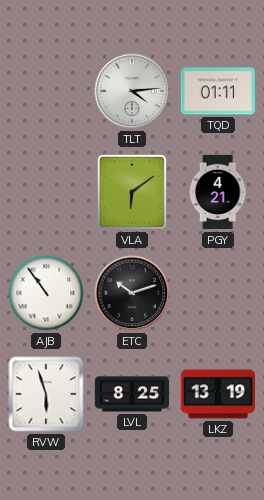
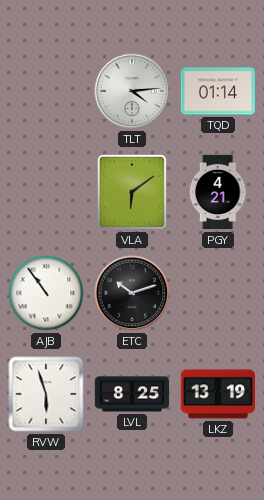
TQD: 01:11 -> 01:14
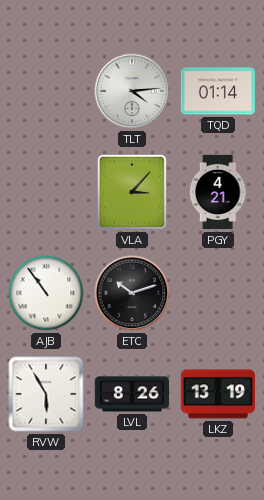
VLA: 6:09 -> 3:07
RVW: 5:57 -> 5:55
LVL: 8:25 -> 8:26
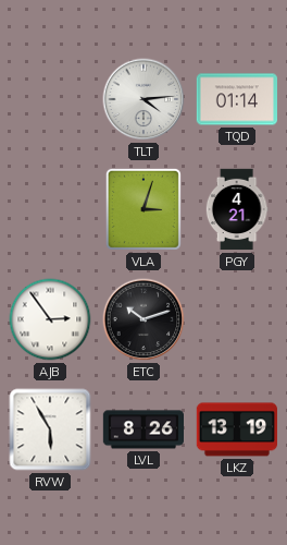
VLA: 3:07 -> 3:03
AJB: 10:54 -> 2:54
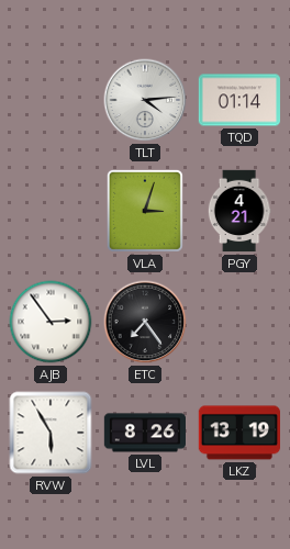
ETC: 10:12 -> 7:24
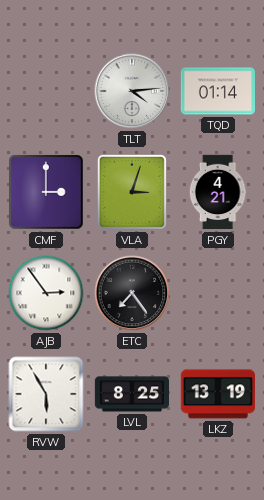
CMF: none -> 3:00
LVL: 8:26 -> 8:25
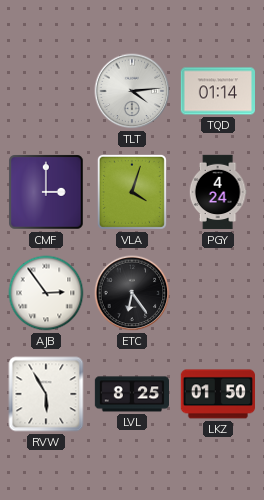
VLA: 3:03 -> 4:03
PGY: 4:21 -> 4:24
ETC: 7:24 -> 6:24
LKZ: 13:19 -> 01:50
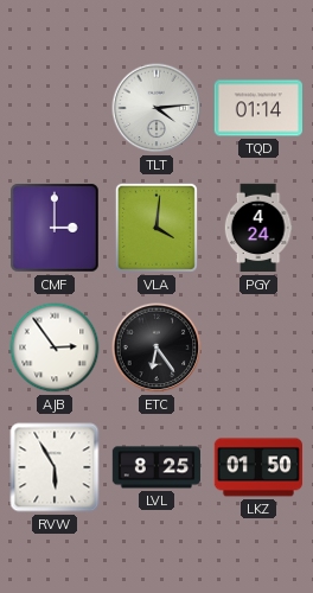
VLA: 4:03 -> 4:01
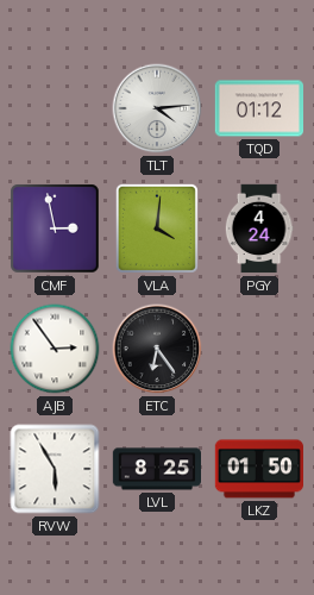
TQD: 01:14 -> 01:12
CMF: 3:00 -> 2:58
